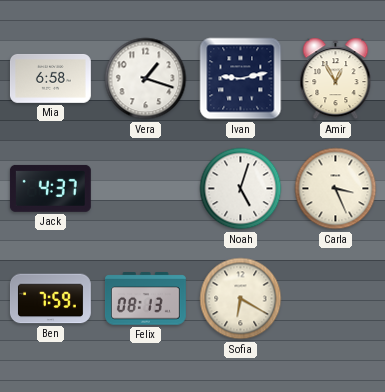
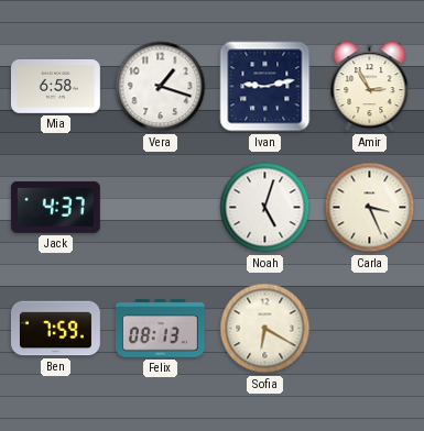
Amir: 12:55 -> 2:55
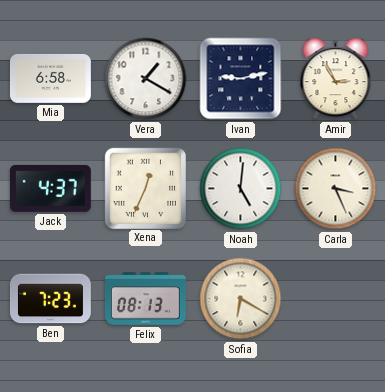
Vera: 1:18 -> 1:20
Xena: none -> 12:34
Noah: 5:03 -> 5:01
Ben: 7:59 -> 7:23
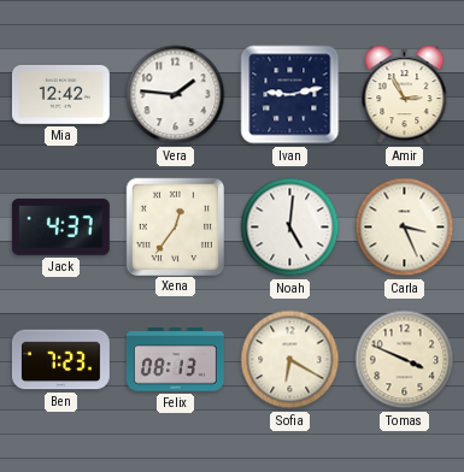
Mia: 6:58 -> 12:42
Vera: 1:20 -> 1:46
Xena: 12:34 -> 12:36
Tomas: none -> 3:49
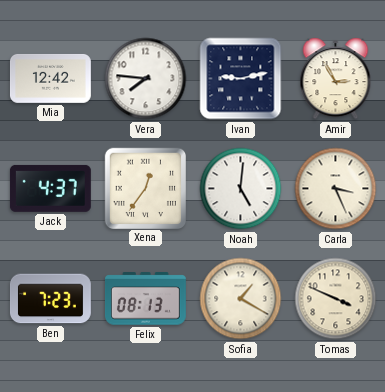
Vera: 1:46 -> 7:46
Sofia: 6:20 -> 1:20
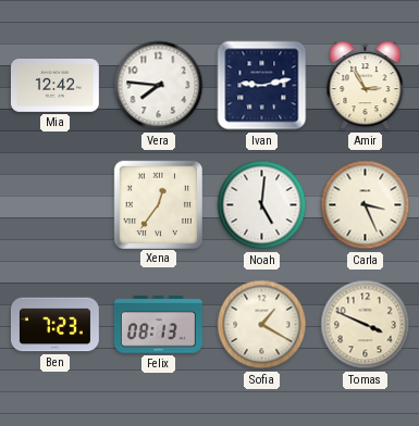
Jack: 4:37 -> none
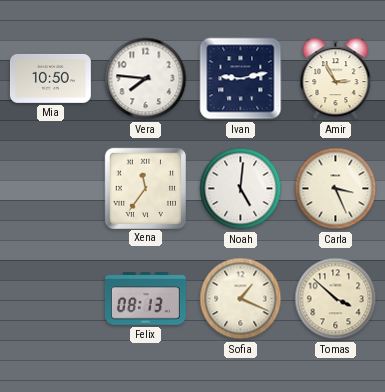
Mia: 12:42 -> 10:50
Xena: 12:36 -> 11:36
Ben: 7:23 -> none
Sofia: 1:20 -> 1:19
Tomas: 3:49 -> 3:52
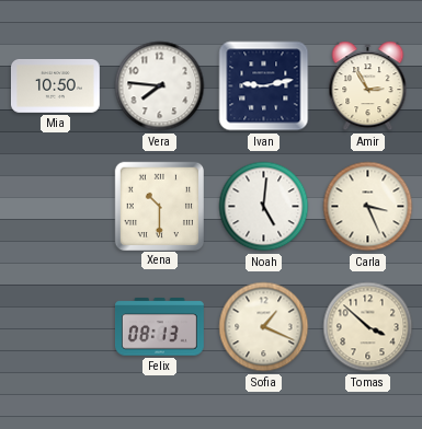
Xena: 11:36 -> 10:30
